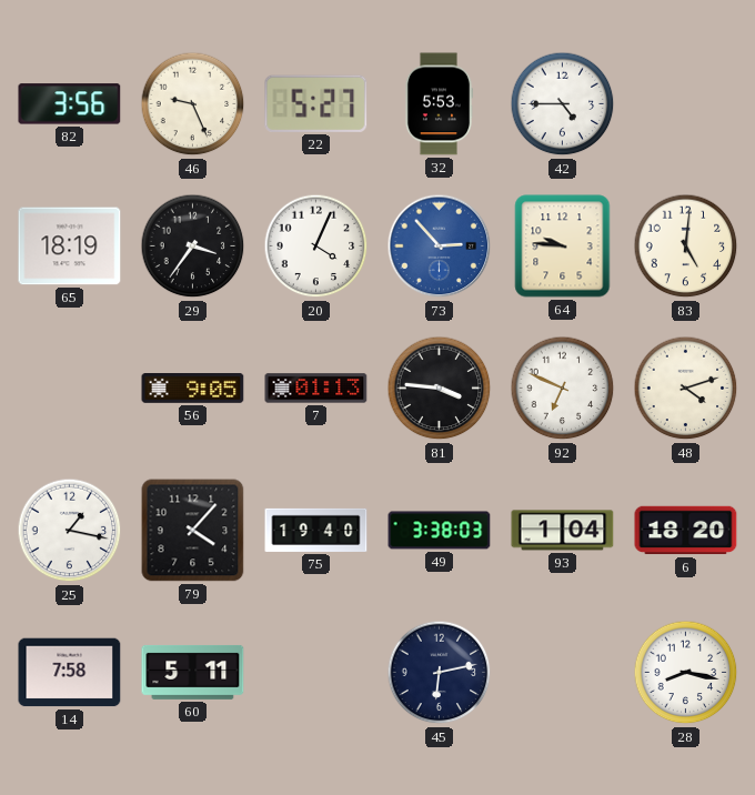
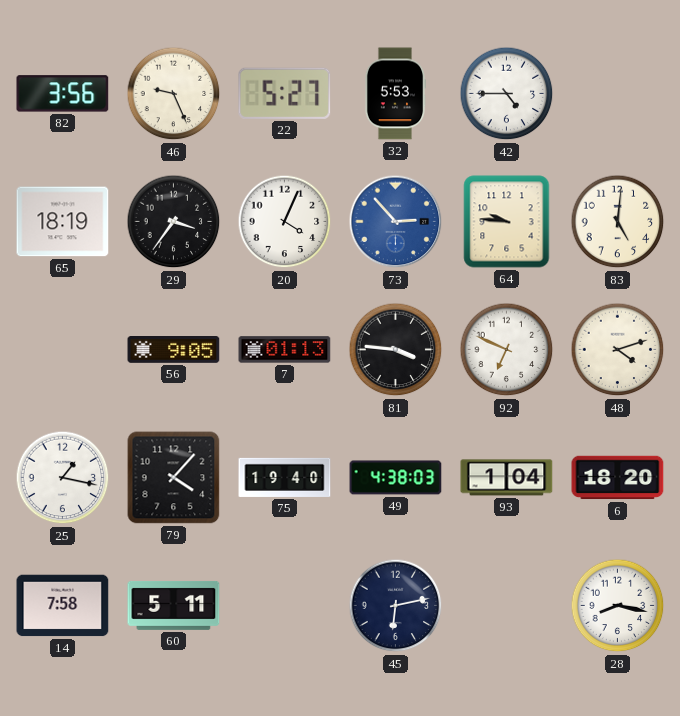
49: 3:38 -> 4:38
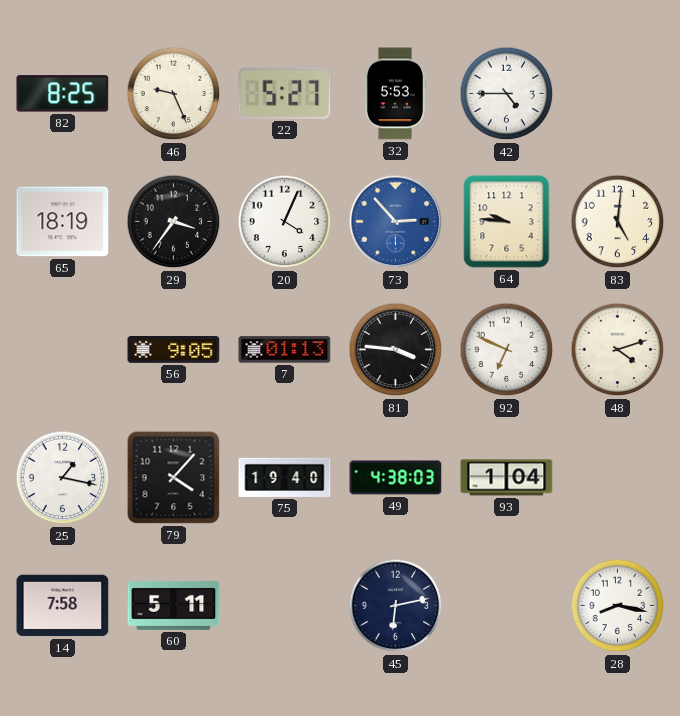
82: 3:56 -> 8:25
6: 18:20 -> none
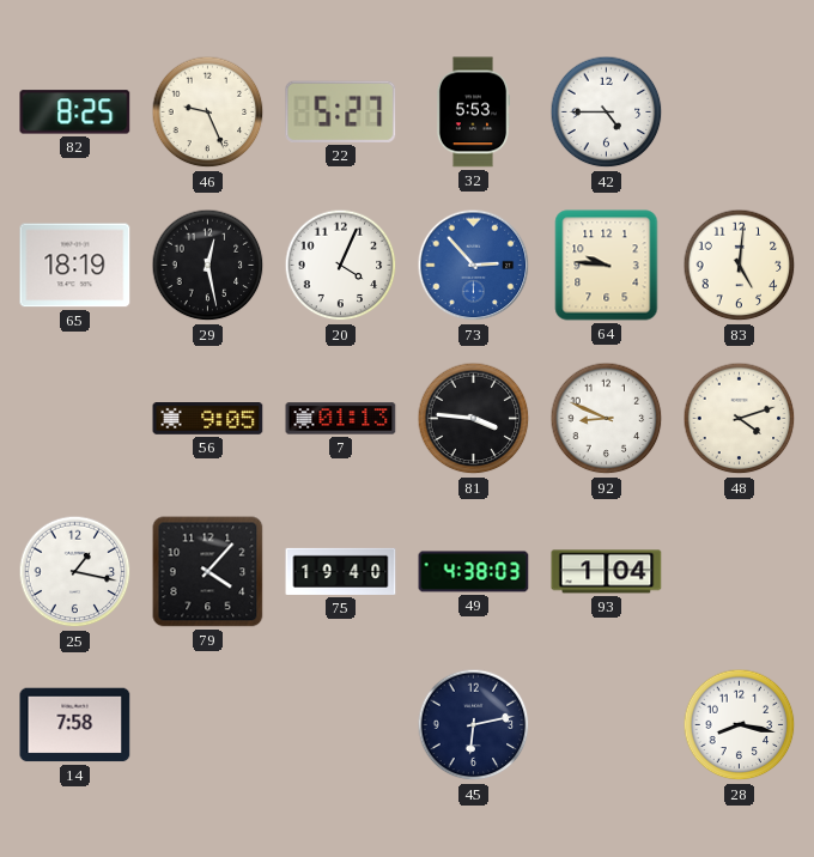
29: 3:36 -> 12:28
92: 6:49 -> 8:49
60: 5:11 -> none
